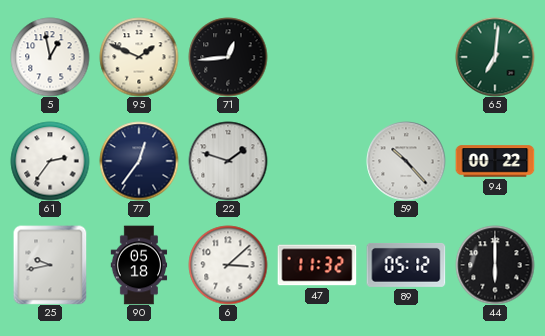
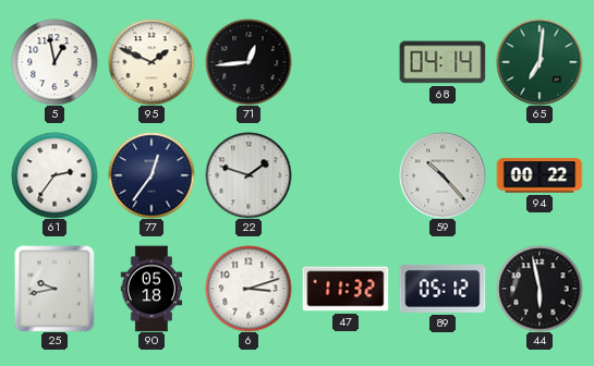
68: none -> 04:14
6: 3:08 -> 3:12
44: 6:00 -> 5:58
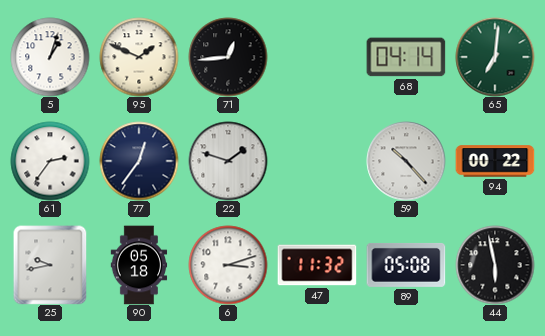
5: 12:58 -> 1:03
89: 05:12 -> 05:08
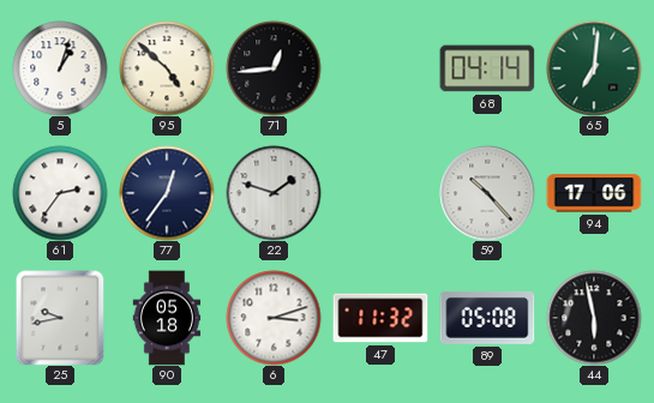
95: 1:49 -> 4:52
94: 00:22 -> 17:06
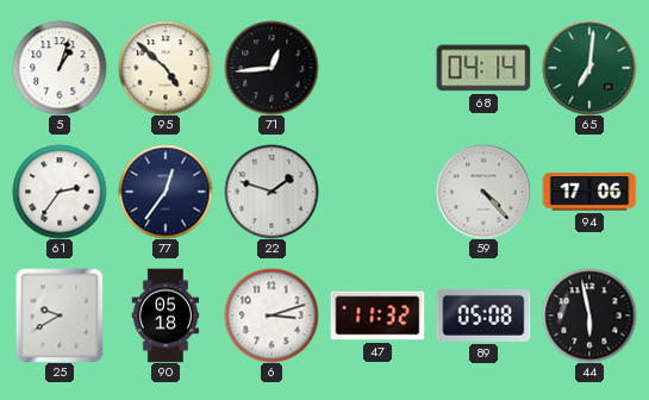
59: 10:23 -> 4:23
25: 9:43 -> 9:40
